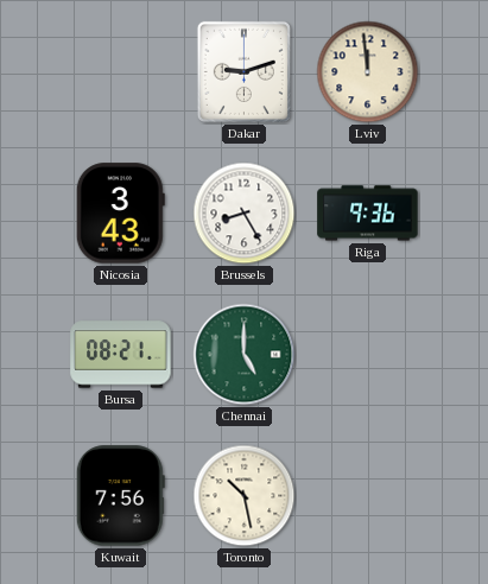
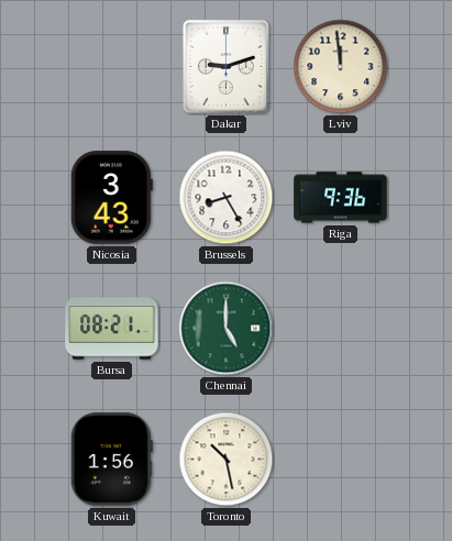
Kuwait: 7:56 -> 1:56
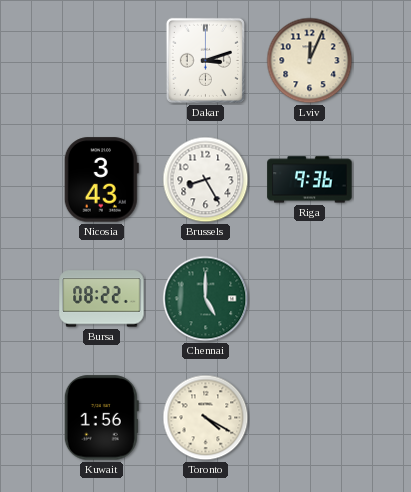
Dakar: 9:12 -> 3:12
Lviv: 11:59 -> 12:04
Bursa: 08:21 -> 08:22
Toronto: 10:28 -> 4:20
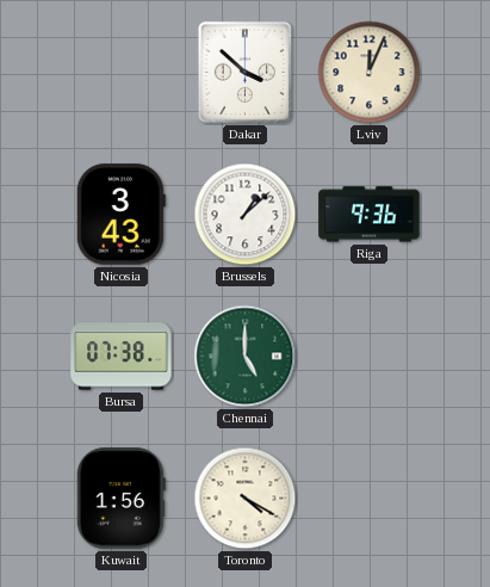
Dakar: 3:12 -> 3:52
Brussels: 8:25 -> 1:08
Bursa: 08:22 -> 07:38
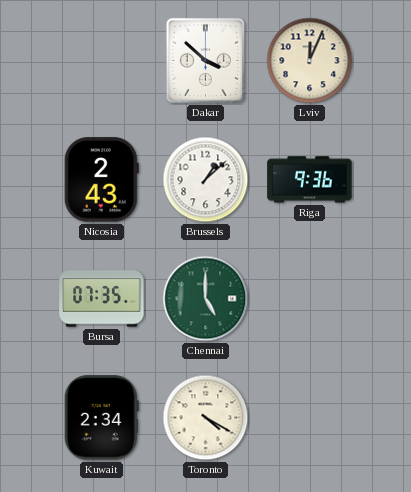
Nicosia: 3:43 -> 2:43
Bursa: 07:38 -> 07:35
Kuwait: 1:56 -> 2:34
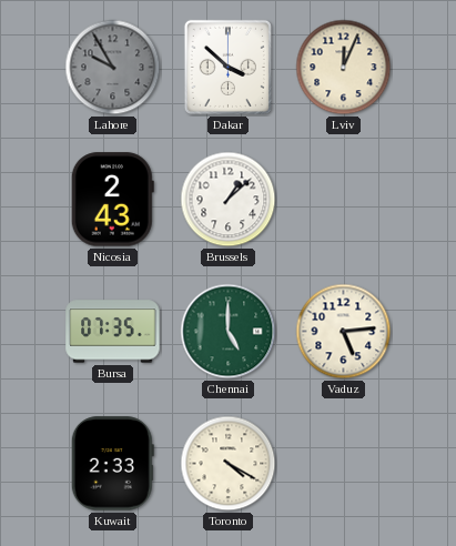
Lahore: none -> 9:55
Riga: 9:36 -> none
Vaduz: none -> 5:14
Kuwait: 2:34 -> 2:33
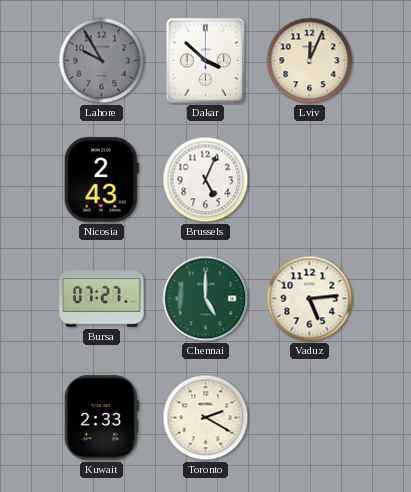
Brussels: 1:08 -> 5:04
Bursa: 07:35 -> 07:27
Toronto: 4:20 -> 2:20
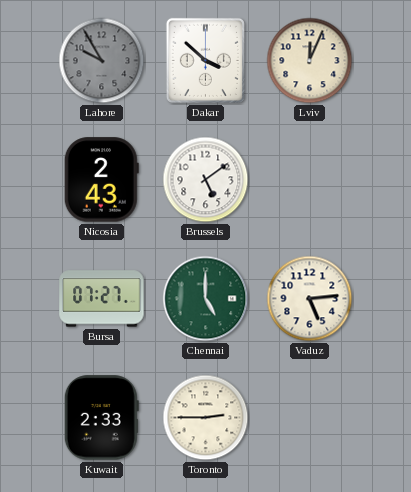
Brussels: 5:04 -> 5:09
Toronto: 2:20 -> 2:45
